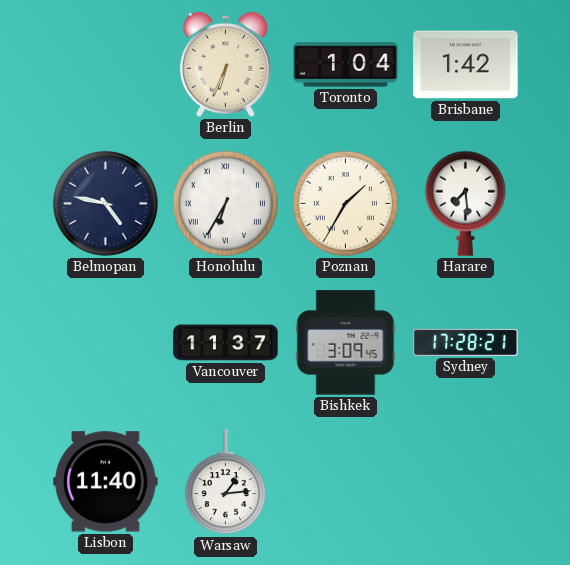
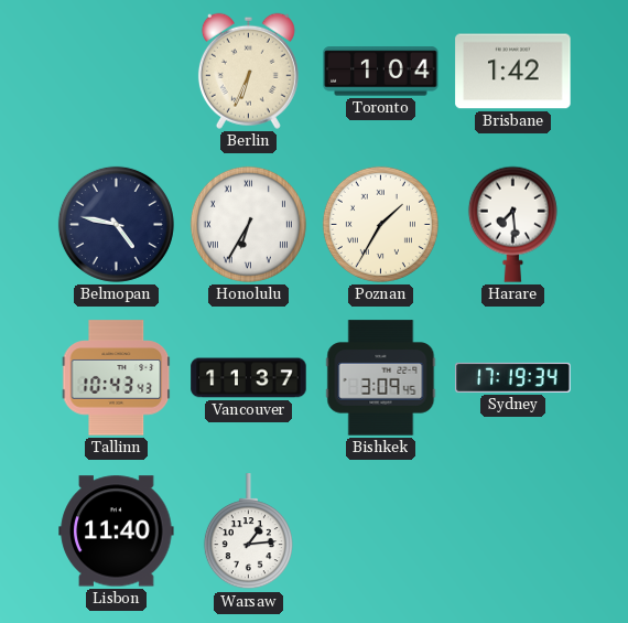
Tallinn: none -> 10:43
Sydney: 17:28 -> 17:19
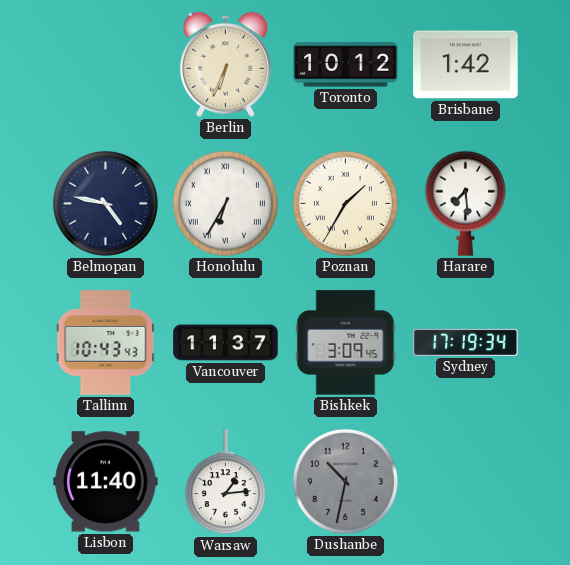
Toronto: 1:04 -> 10:12
Dushanbe: none -> 10:32
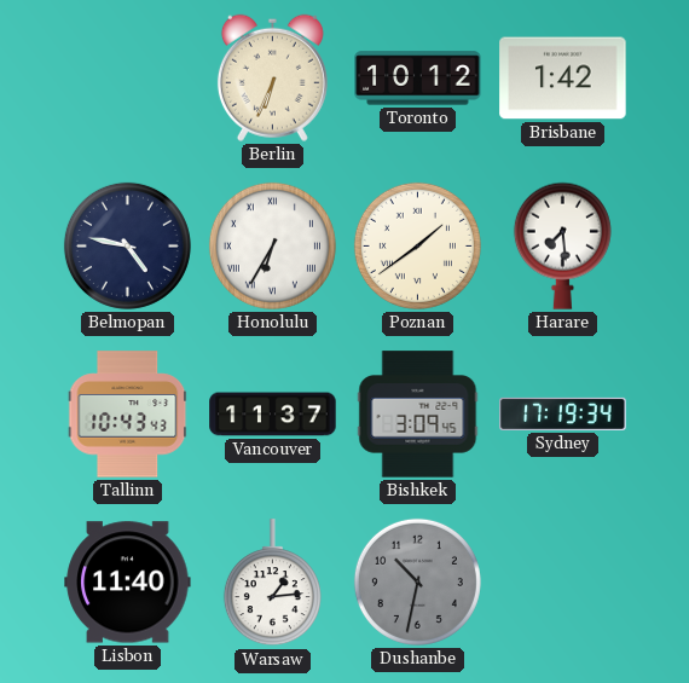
Poznan: 1:35 -> 1:39
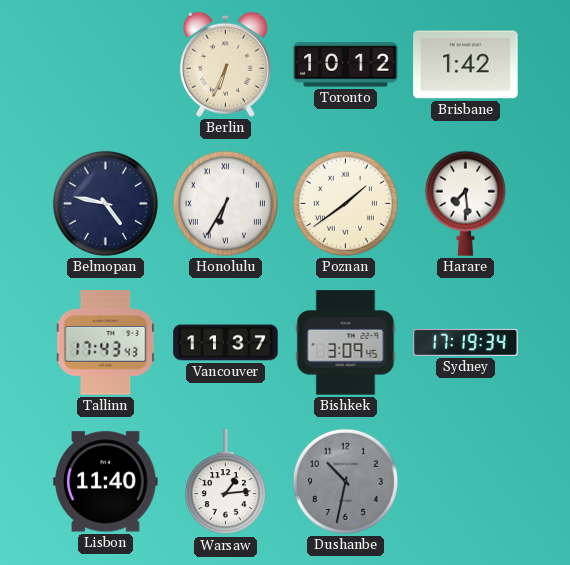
Tallinn: 10:43 -> 17:43
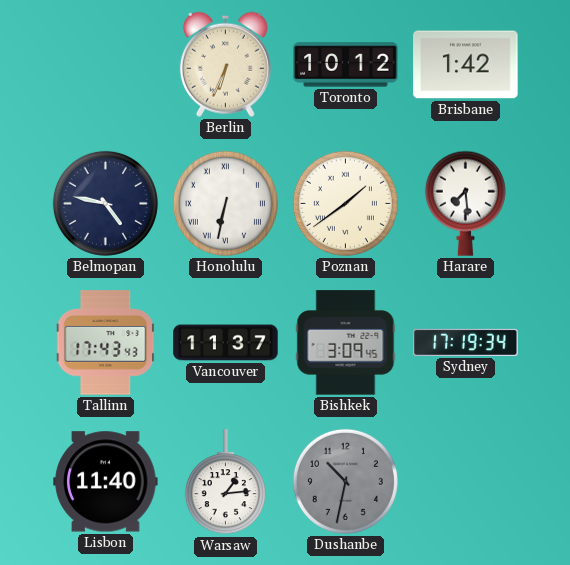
Honolulu: 6:35 -> 6:32
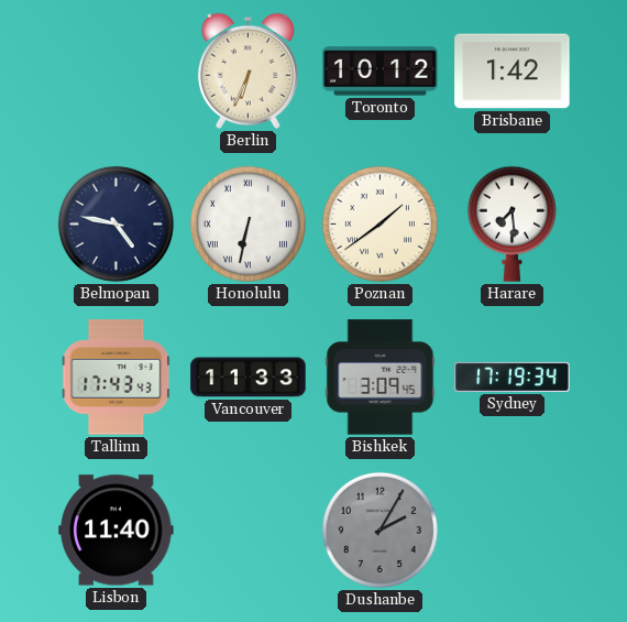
Vancouver: 11:37 -> 11:33
Warsaw: 1:14 -> none
Dushanbe: 10:32 -> 2:05
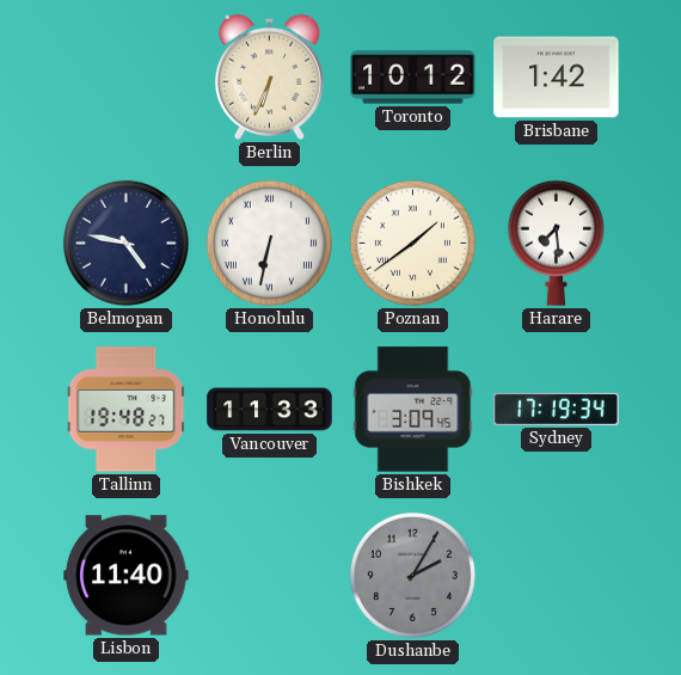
Tallinn: 17:43 -> 19:48
